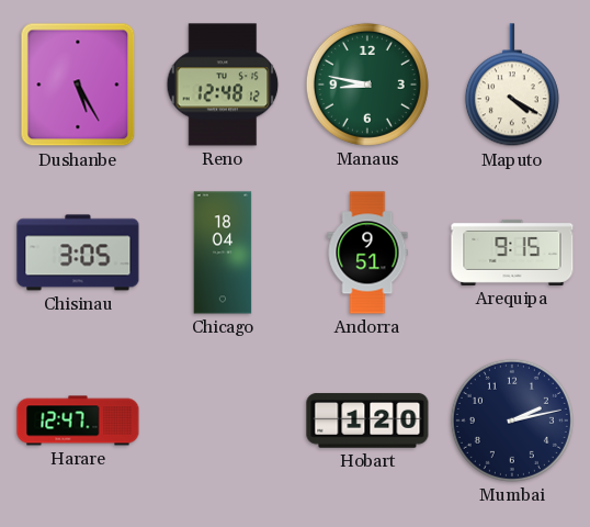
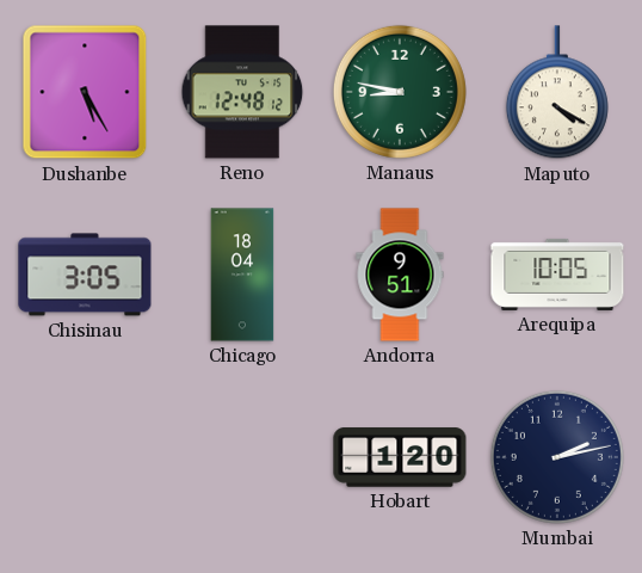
Arequipa: 9:15 -> 10:05
Harare: 12:47 -> none
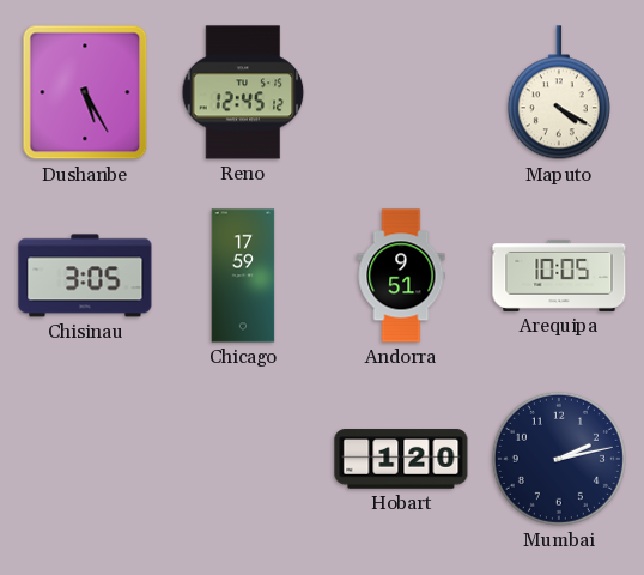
Reno: 12:48 -> 12:45
Manaus: 8:47 -> none
Chicago: 18:04 -> 17:59
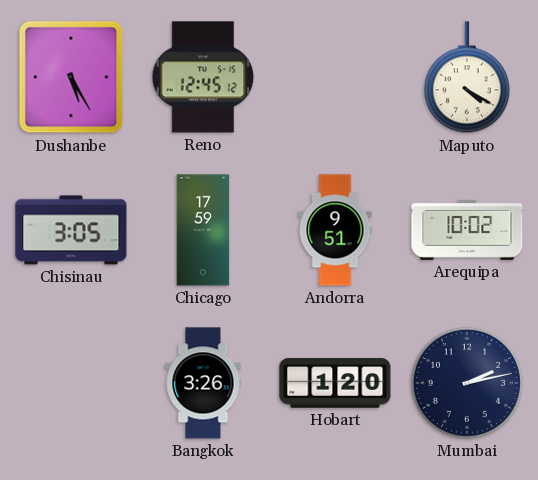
Arequipa: 10:05 -> 10:02
Bangkok: none -> 3:26
